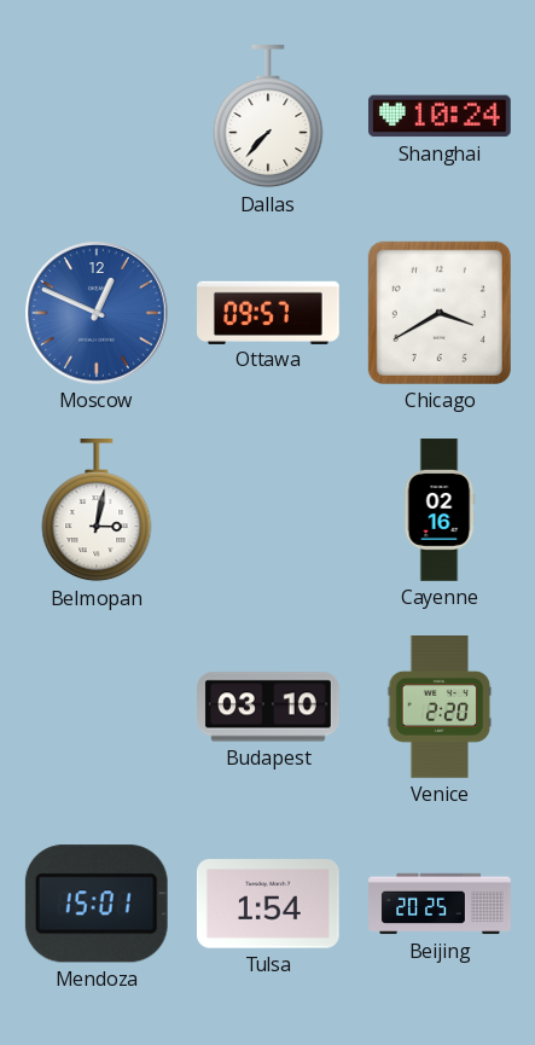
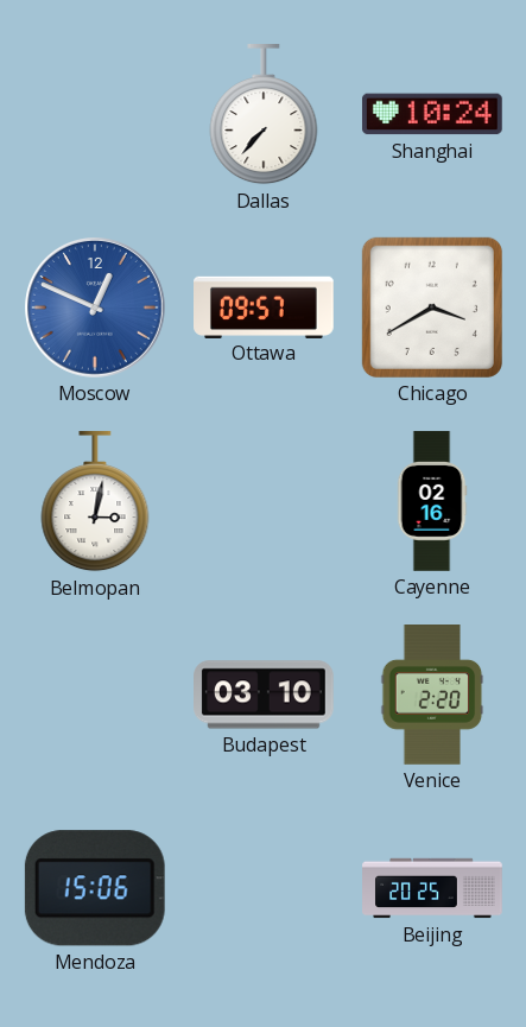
Mendoza: 15:01 -> 15:06
Tulsa: 1:54 -> none
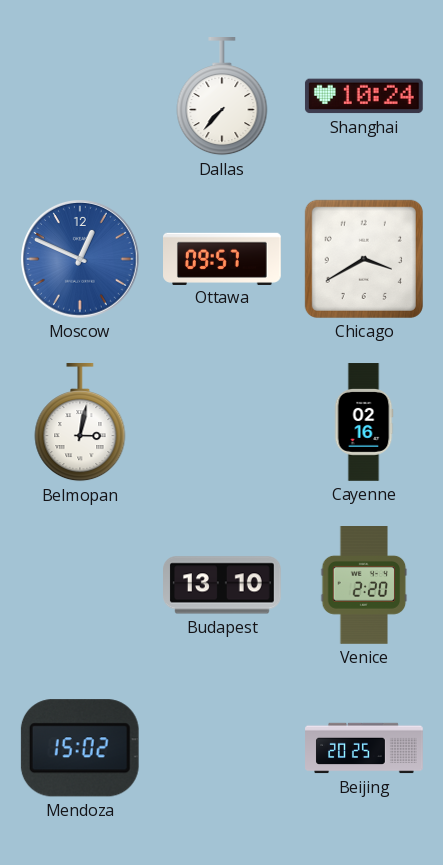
Budapest: 03:10 -> 13:10
Mendoza: 15:06 -> 15:02
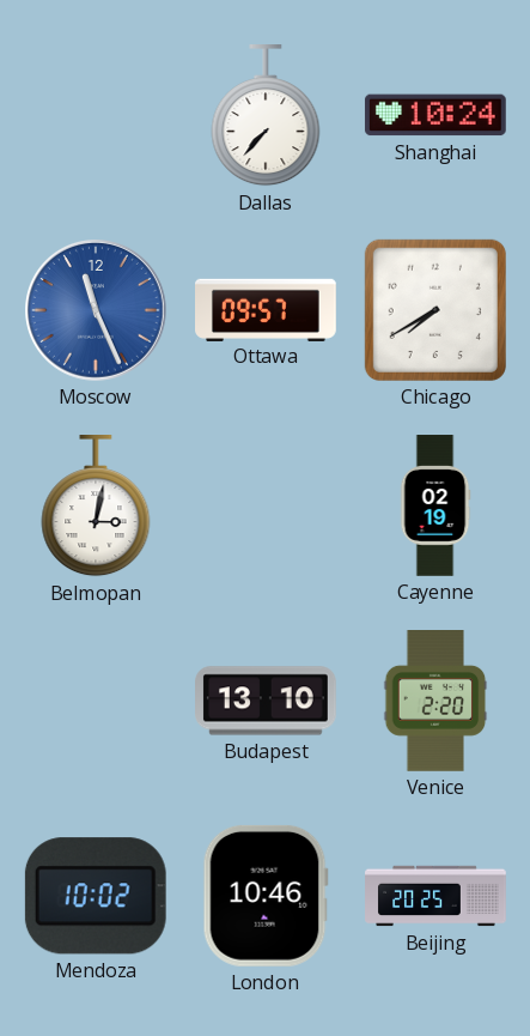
Moscow: 12:49 -> 11:26
Chicago: 3:40 -> 7:40
Cayenne: 02:16 -> 02:19
Mendoza: 15:02 -> 10:02
London: none -> 10:46
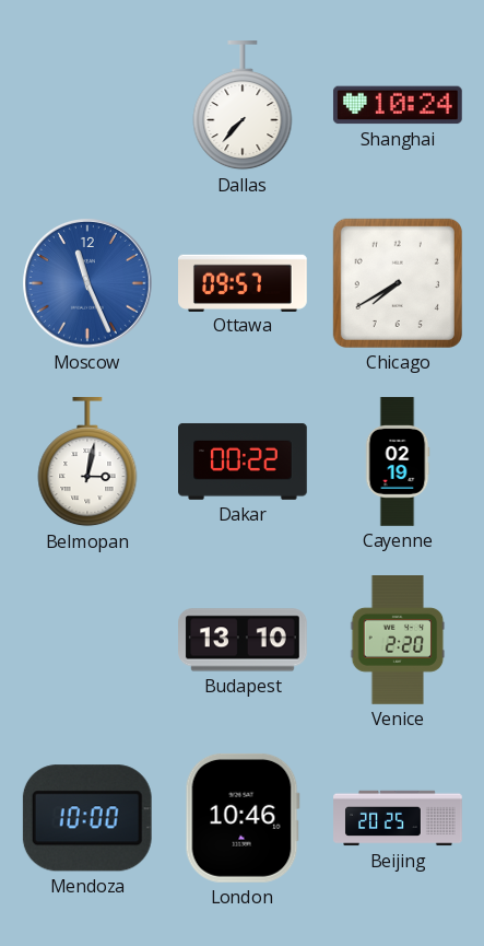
Dakar: none -> 00:22
Mendoza: 10:02 -> 10:00
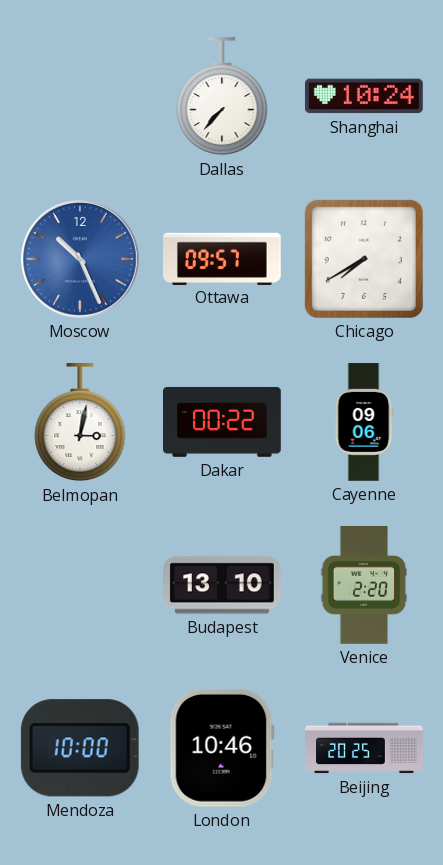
Moscow: 11:26 -> 10:26
Cayenne: 02:19 -> 09:06
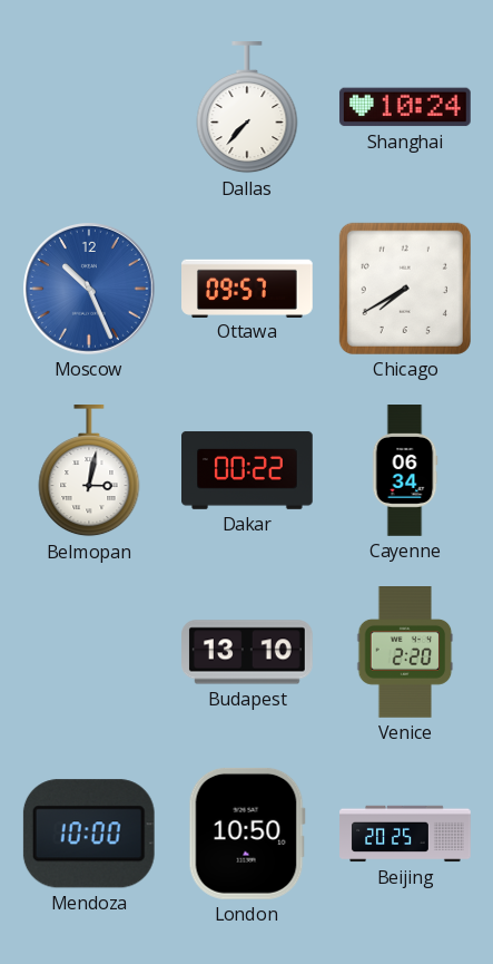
Cayenne: 09:06 -> 06:34
London: 10:46 -> 10:50
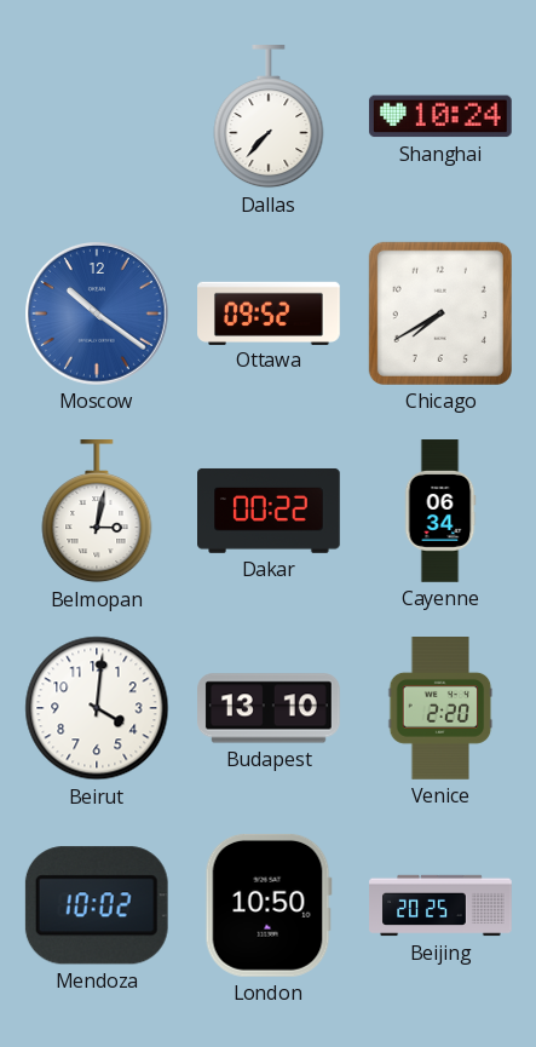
Moscow: 10:26 -> 10:21
Ottawa: 09:57 -> 09:52
Beirut: none -> 4:01
Mendoza: 10:00 -> 10:02
